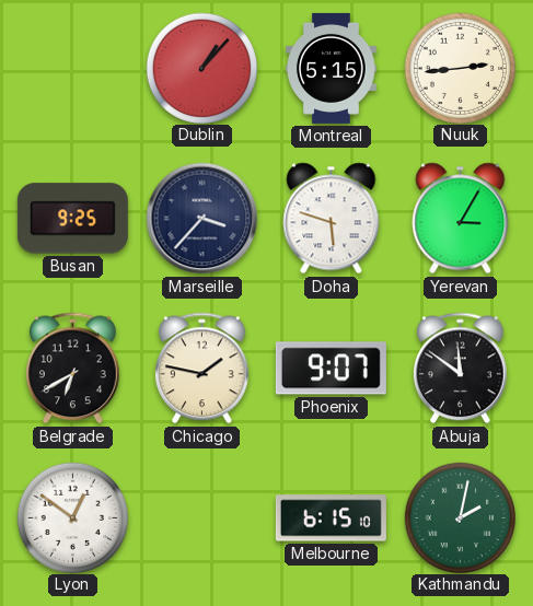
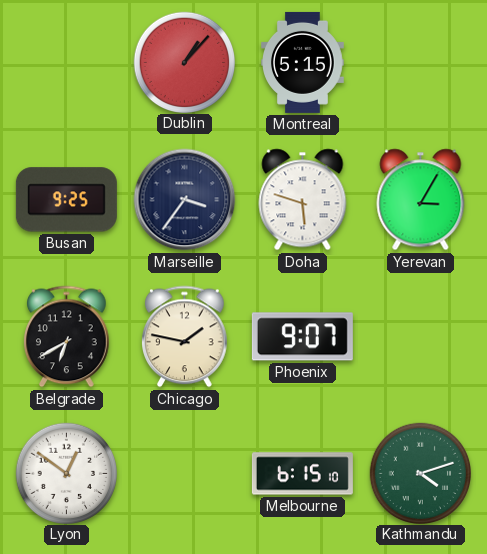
Nuuk: 2:44 -> none
Marseille: 3:37 -> 3:36
Abuja: 11:51 -> none
Kathmandu: 2:02 -> 4:12
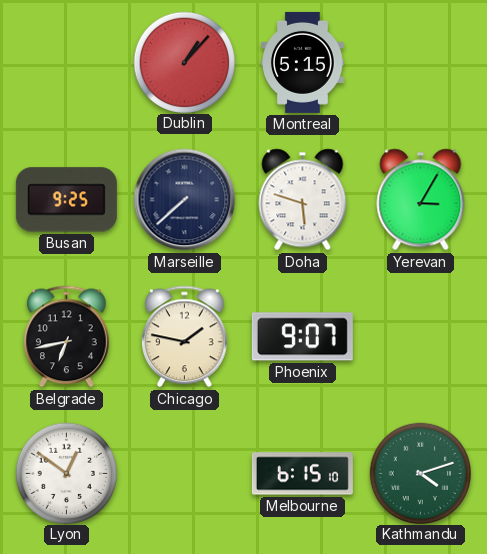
Marseille: 3:36 -> 7:38
Belgrade: 6:40 -> 6:43
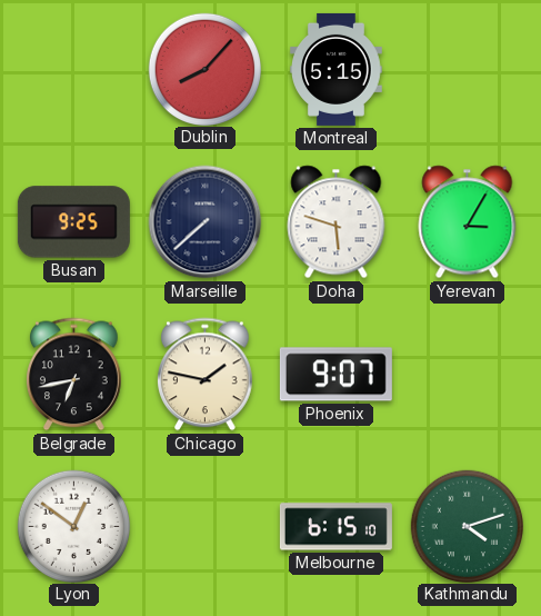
Dublin: 1:07 -> 8:07
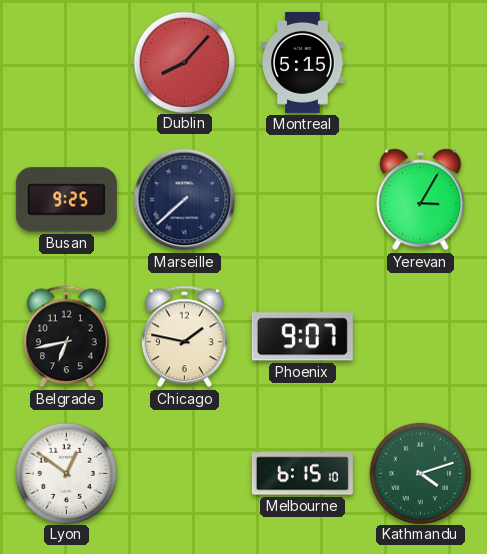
Doha: 5:48 -> none
